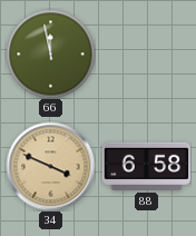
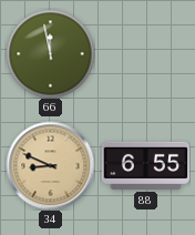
34: 3:49 -> 8:49
88: 6:58 -> 6:55
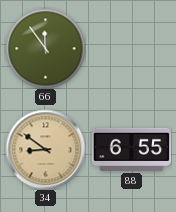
66: 11:58 -> 11:54
34: 8:49 -> 8:51
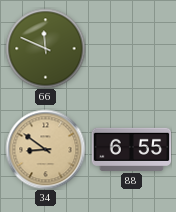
66: 11:54 -> 11:49
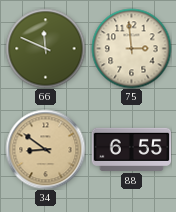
75: none -> 2:59
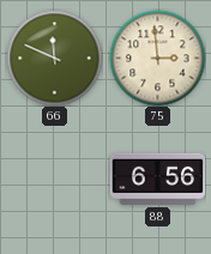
34: 8:51 -> none
88: 6:55 -> 6:56
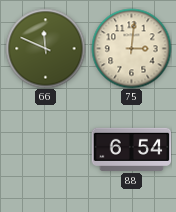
75: 2:59 -> 3:01
88: 6:56 -> 6:54
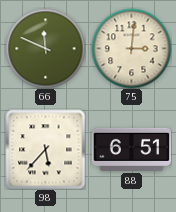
98: none -> 5:37
88: 6:54 -> 6:51
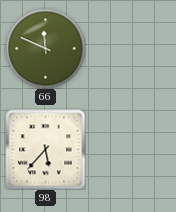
75: 3:01 -> none
88: 6:51 -> none
